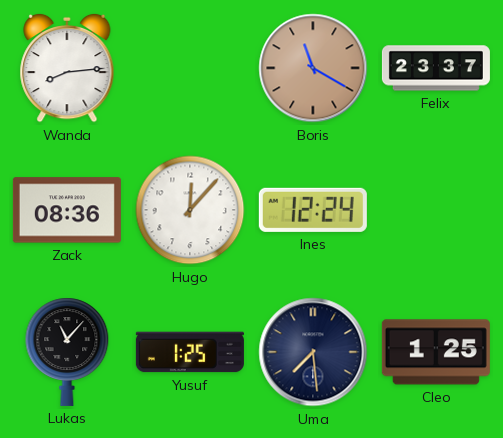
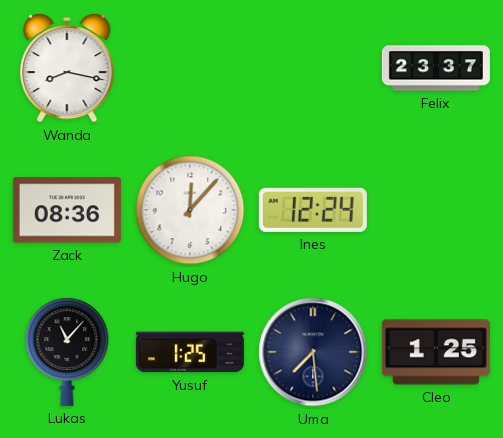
Wanda: 8:14 -> 8:17
Boris: 11:20 -> none
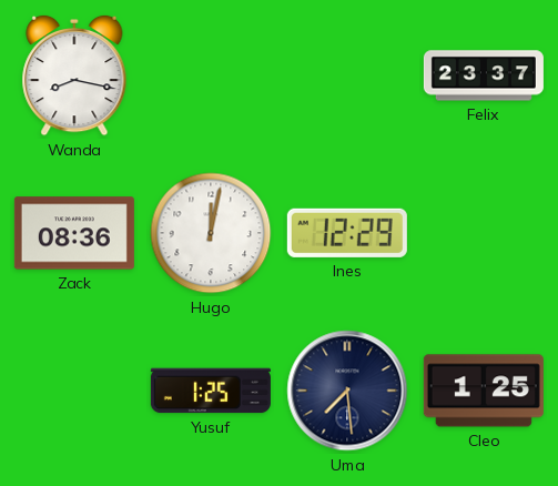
Hugo: 12:07 -> 12:02
Ines: 12:24 -> 12:29
Lukas: 11:07 -> none
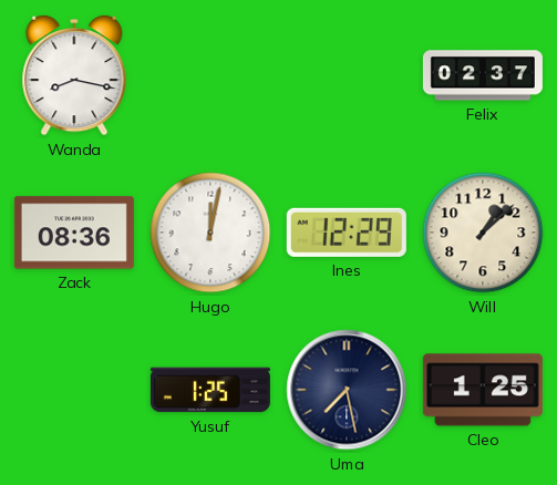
Felix: 23:37 -> 02:37
Will: none -> 1:08
Uma: 7:29 -> 7:28
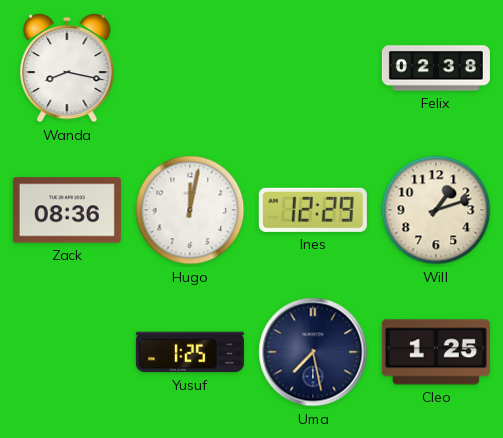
Felix: 02:37 -> 02:38
Will: 1:08 -> 1:12
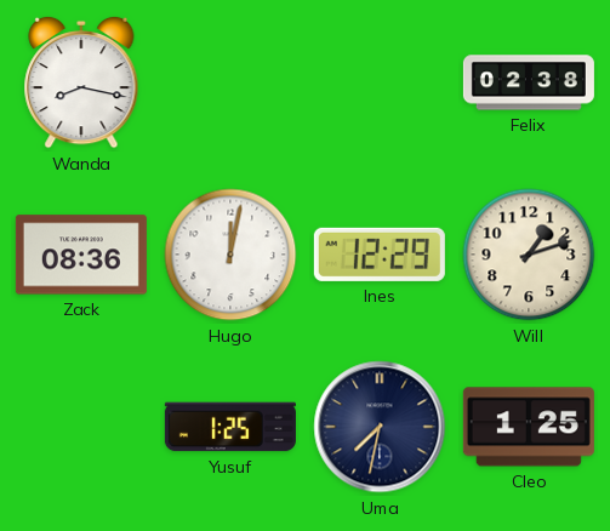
Uma: 7:28 -> 7:32
